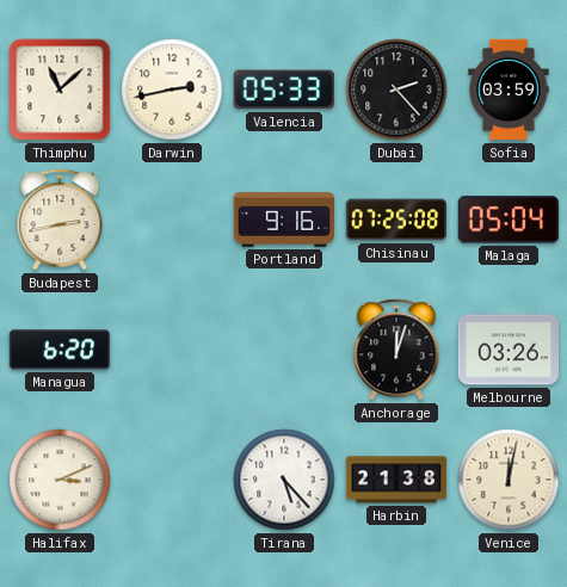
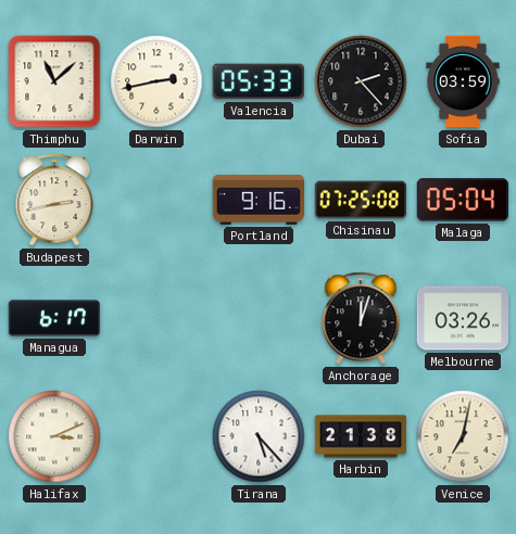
Managua: 6:20 -> 6:17
Venice: 12:02 -> 7:02
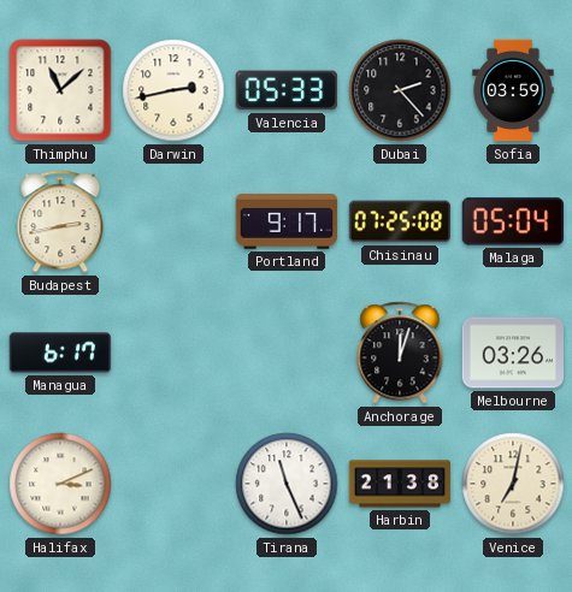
Portland: 9:16 -> 9:17
Tirana: 5:23 -> 11:26
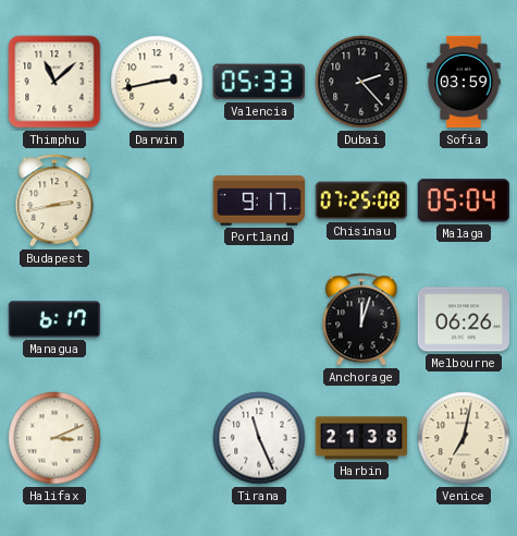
Melbourne: 03:26 -> 06:26
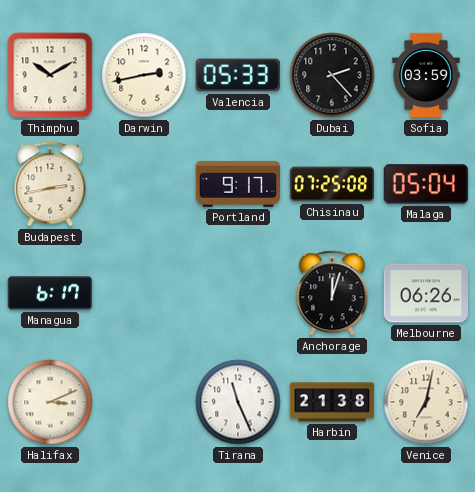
Thimphu: 11:08 -> 10:10
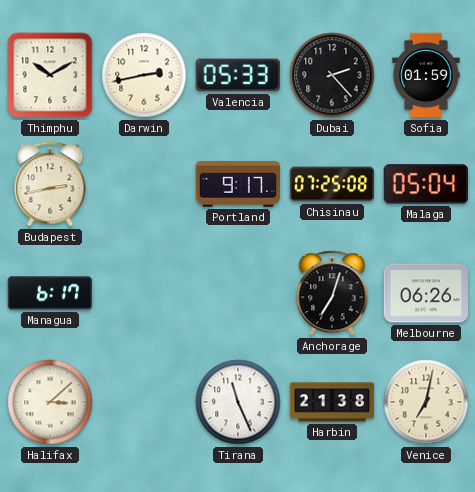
Sofia: 03:59 -> 01:59
Anchorage: 12:03 -> 7:03
Halifax: 3:11 -> 3:08
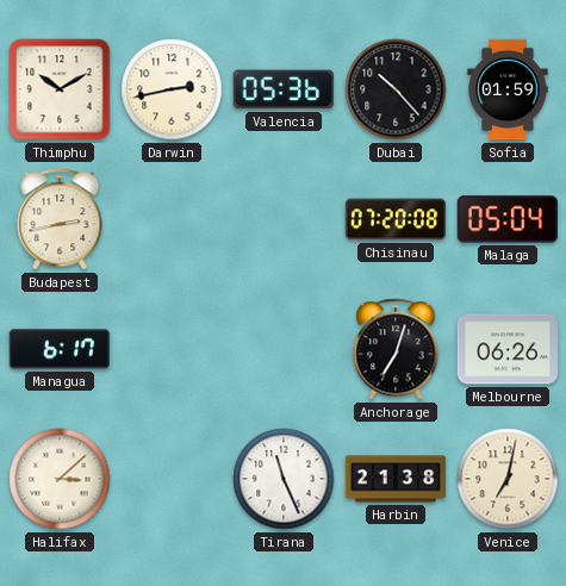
Valencia: 05:33 -> 05:36
Dubai: 2:23 -> 10:23
Portland: 9:17 -> none
Chisinau: 07:25 -> 07:20
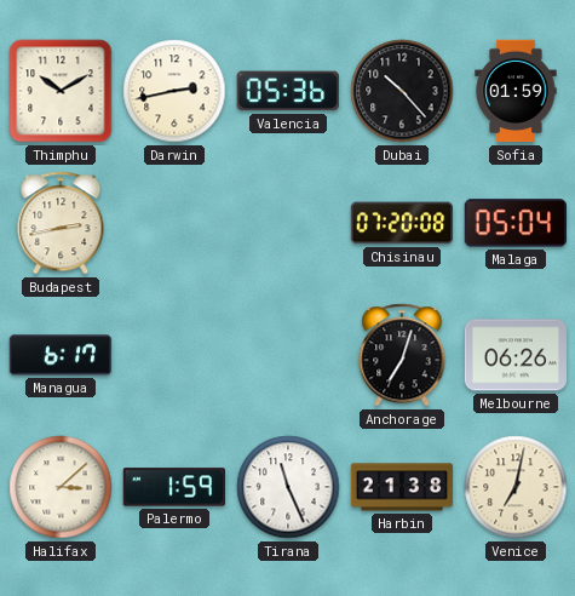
Palermo: none -> 1:59
